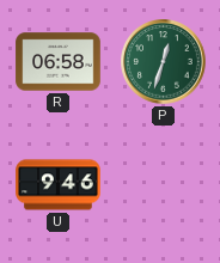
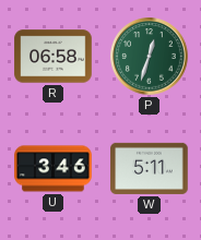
U: 9:46 -> 3:46
W: none -> 5:11
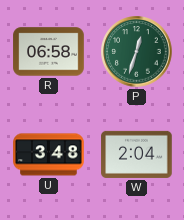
U: 3:46 -> 3:48
W: 5:11 -> 2:04
